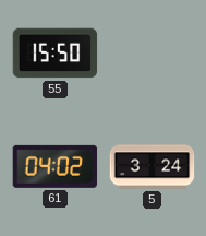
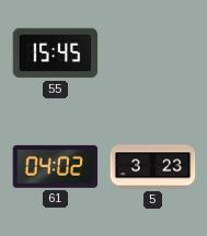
55: 15:50 -> 15:45
5: 3:24 -> 3:23
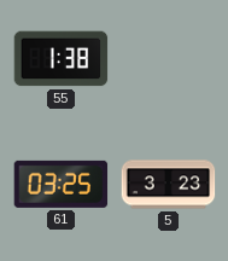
55: 15:45 -> 1:38
61: 04:02 -> 03:25
